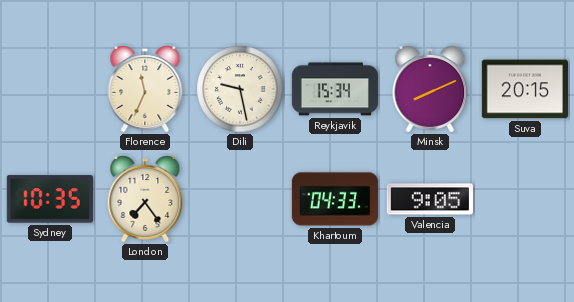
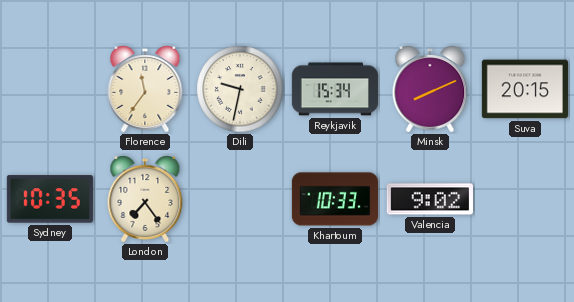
Florence: 11:34 -> 11:36
Dili: 9:28 -> 9:32
Khartoum: 04:33 -> 10:33
Valencia: 9:05 -> 9:02
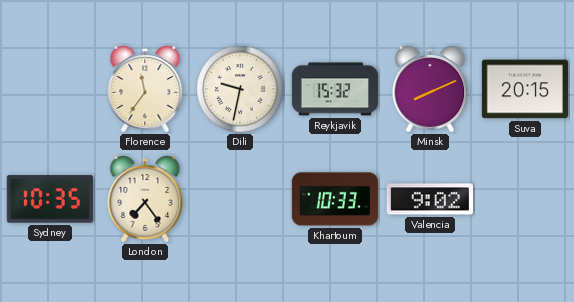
Reykjavik: 15:34 -> 15:32
